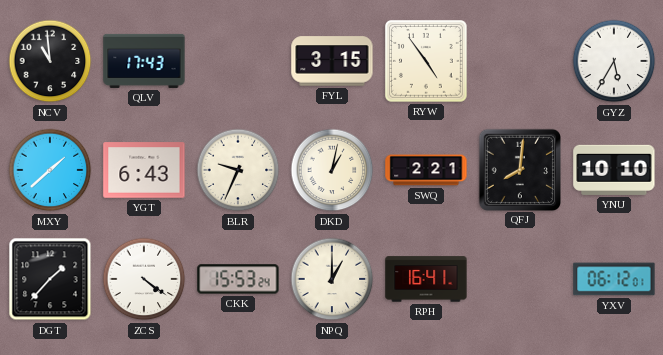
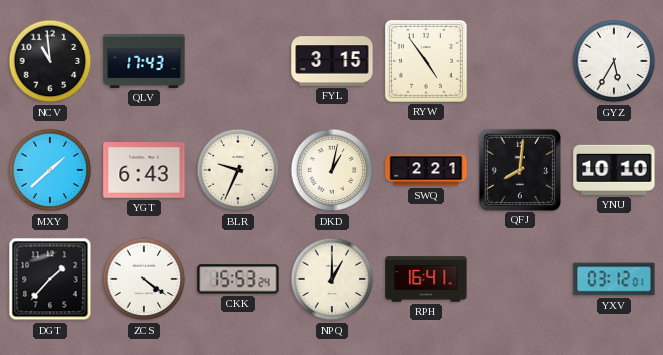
YXV: 06:12 -> 03:12
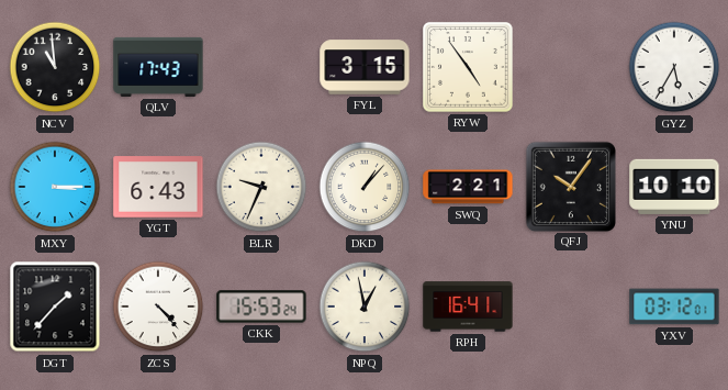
MXY: 1:38 -> 3:15
DKD: 1:02 -> 1:07
QFJ: 8:01 -> 10:06
ZCS: 4:21 -> 4:23
NPQ: 1:00 -> 12:58
